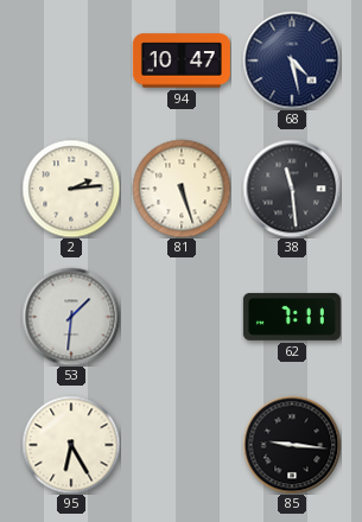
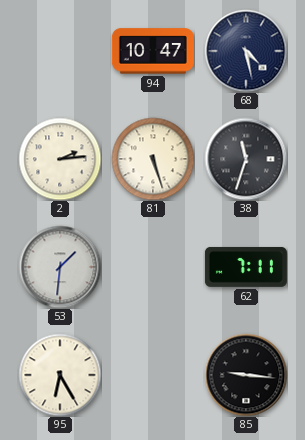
38: 11:29 -> 11:33
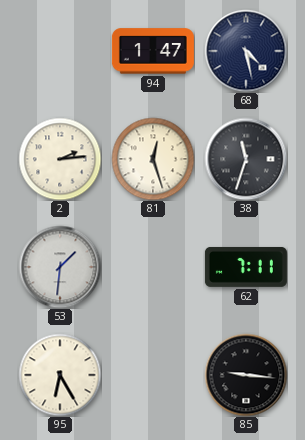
94: 10:47 -> 1:47
81: 5:27 -> 12:27
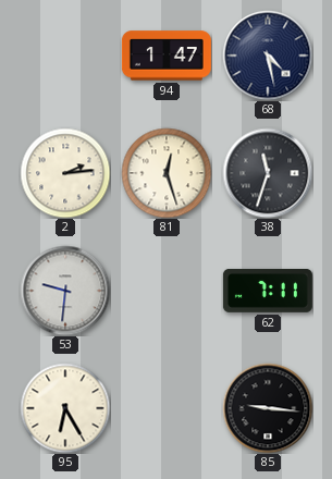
53: 1:31 -> 9:31
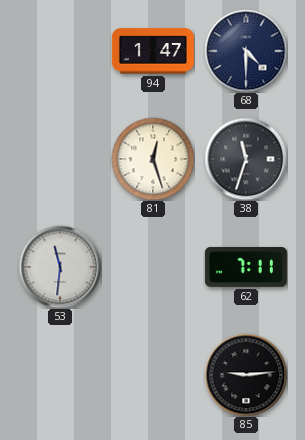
68: 4:28 -> 4:30
2: 2:14 -> none
53: 9:31 -> 11:31
95: 6:25 -> none
85: 9:16 -> 9:14
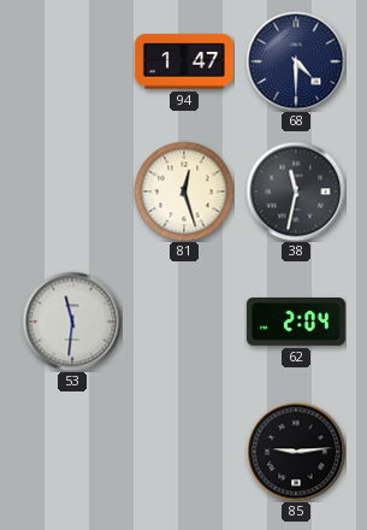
38: 11:33 -> 11:32
62: 7:11 -> 2:04
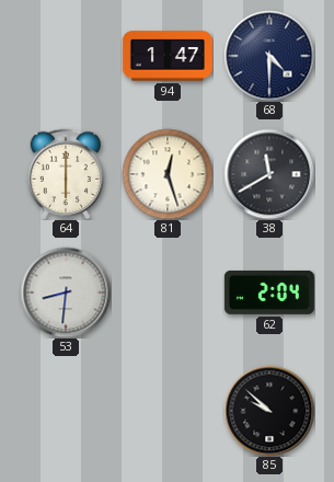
64: none -> 6:00
38: 11:32 -> 11:40
53: 11:31 -> 8:31
85: 9:14 -> 9:52
